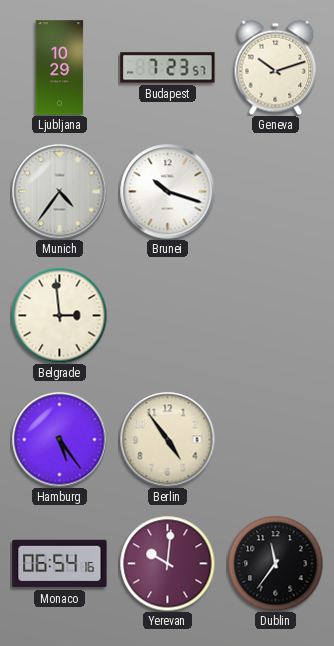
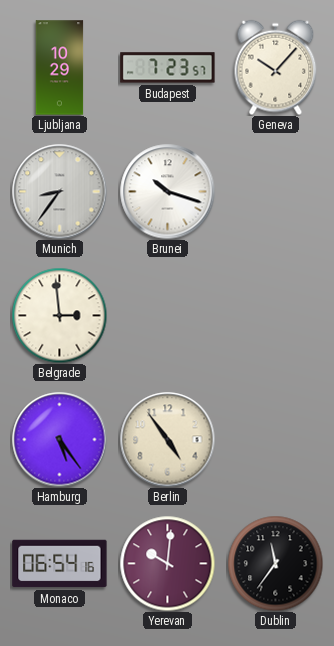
Geneva: 10:12 -> 10:07
Munich: 4:36 -> 8:36
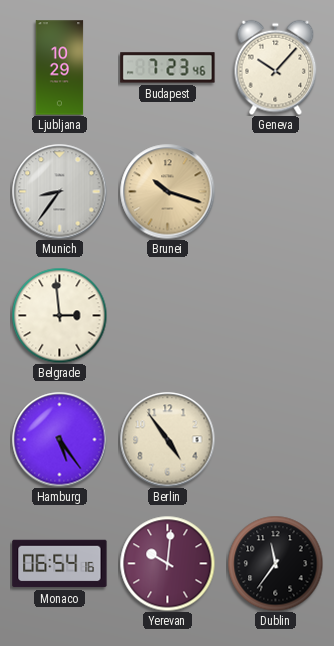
Budapest: 7:23:57 -> 7:23:46
Brunei dial: white -> champagne
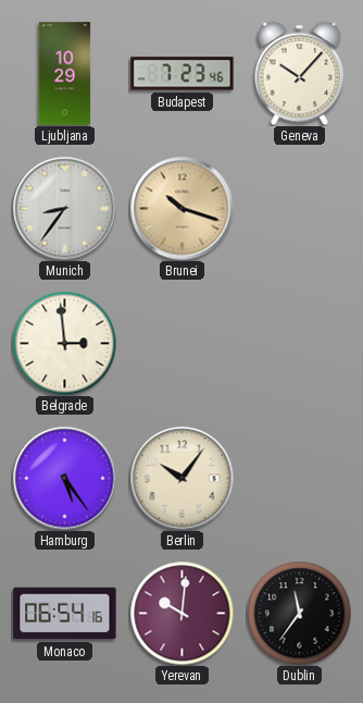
Berlin: 4:54 -> 10:06
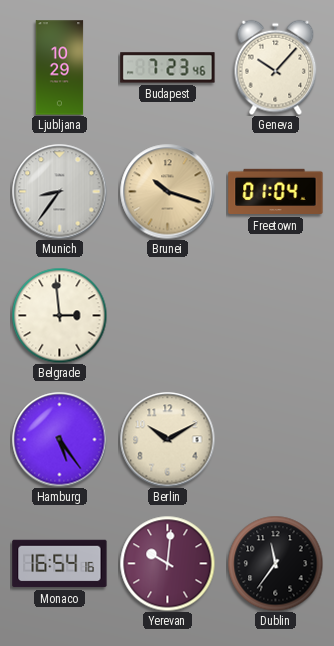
Freetown: none -> 01:04
Berlin: 10:06 -> 10:10
Monaco: 06:54 -> 16:54
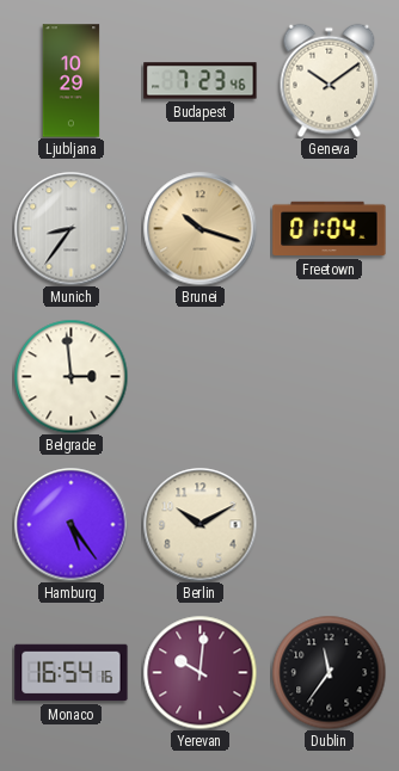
Geneva: 10:07 -> 10:09
